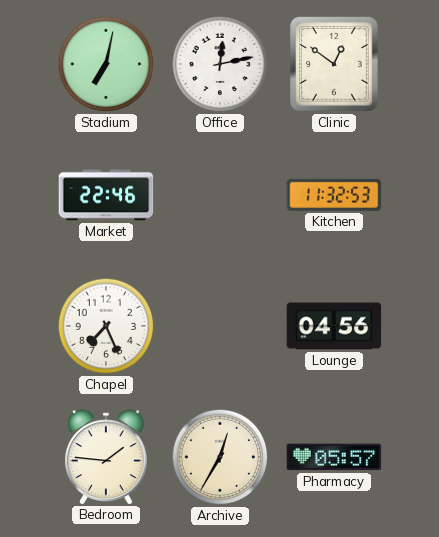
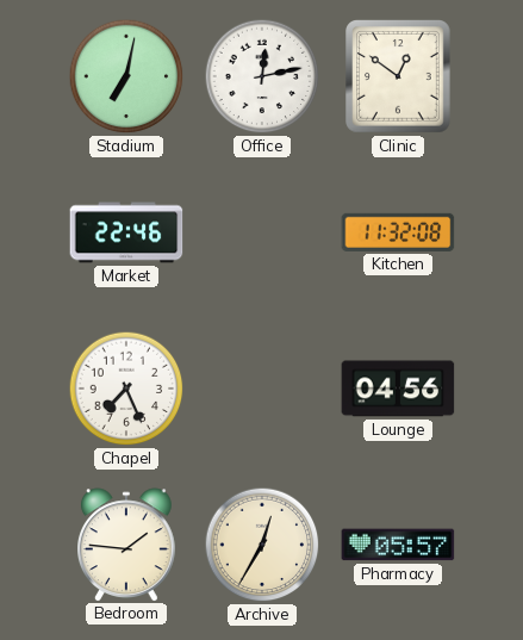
Kitchen: 11:32:53 -> 11:32:08
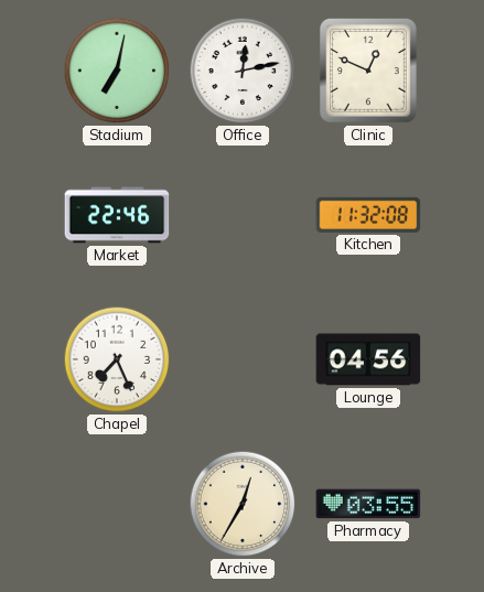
Clinic: 12:51 -> 12:49
Bedroom: 1:46 -> none
Pharmacy: 05:57 -> 03:55
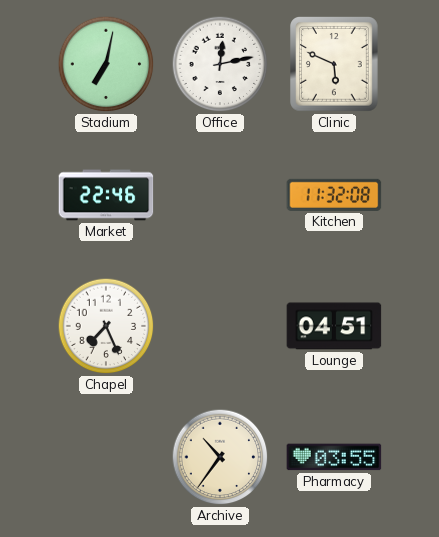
Clinic: 12:49 -> 5:49
Lounge: 04:56 -> 04:51
Archive: 12:35 -> 10:36
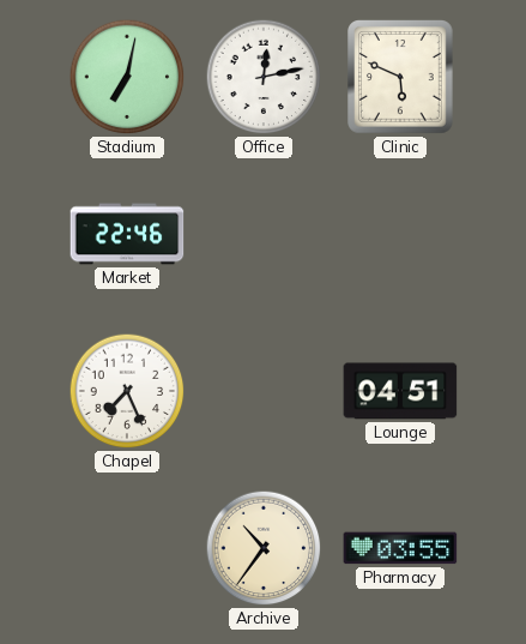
Kitchen: 11:32 -> none
